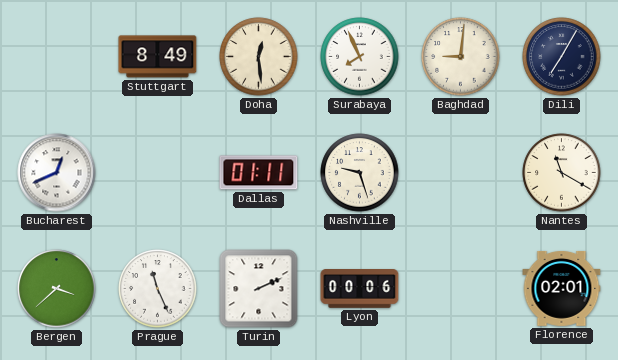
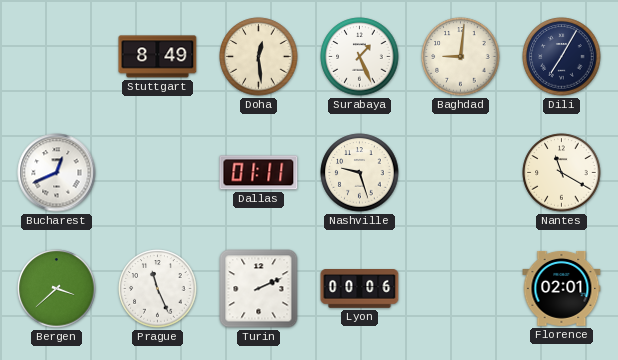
Surabaya: 7:56 -> 1:26
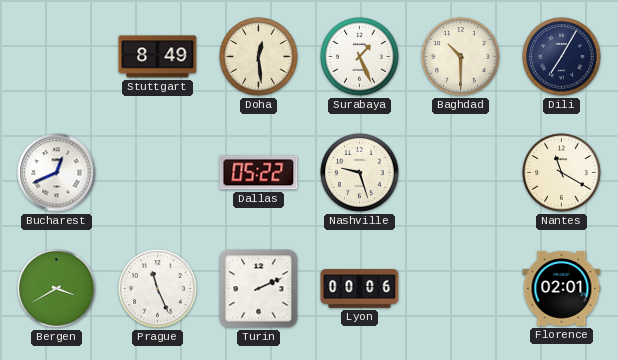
Baghdad: 9:01 -> 10:30
Dallas: 01:11 -> 05:22
Bergen: 3:38 -> 3:40
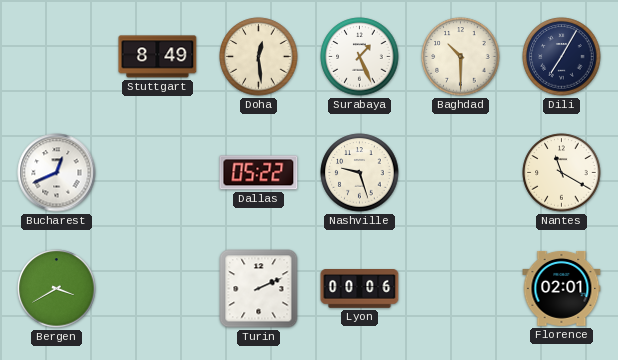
Prague: 11:26 -> none
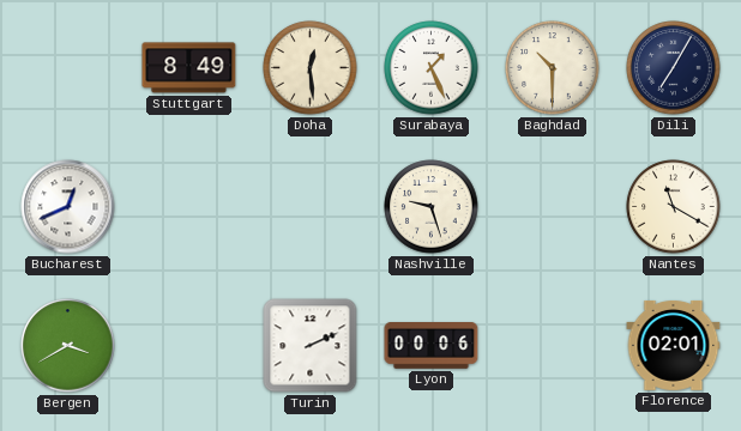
Dallas: 05:22 -> none
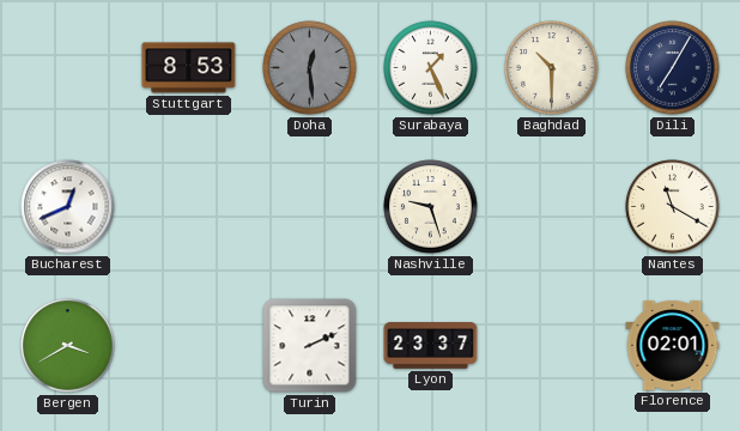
Stuttgart: 8:49 -> 8:53
Doha dial: cream -> grey
Lyon: 00:06 -> 23:37
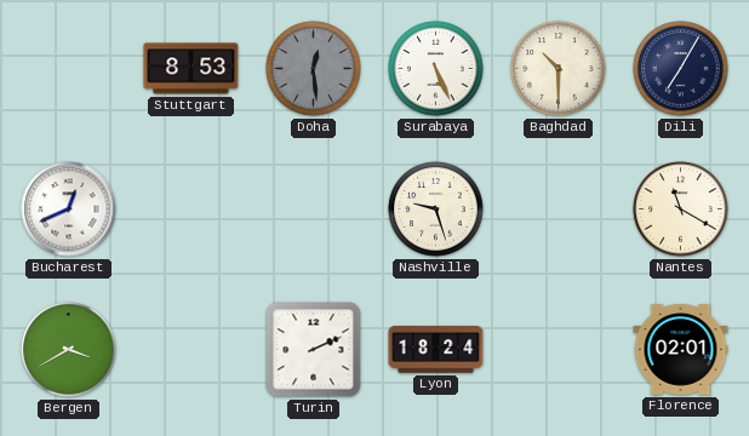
Surabaya: 1:26 -> 5:26
Lyon: 23:37 -> 18:24
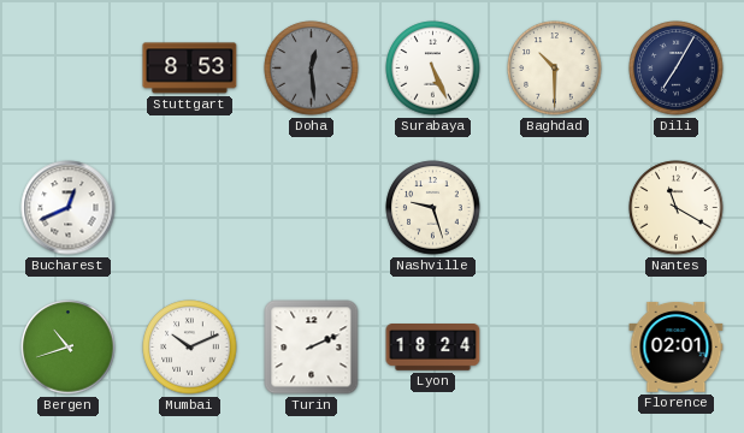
Bergen: 3:40 -> 10:42
Mumbai: none -> 10:11
